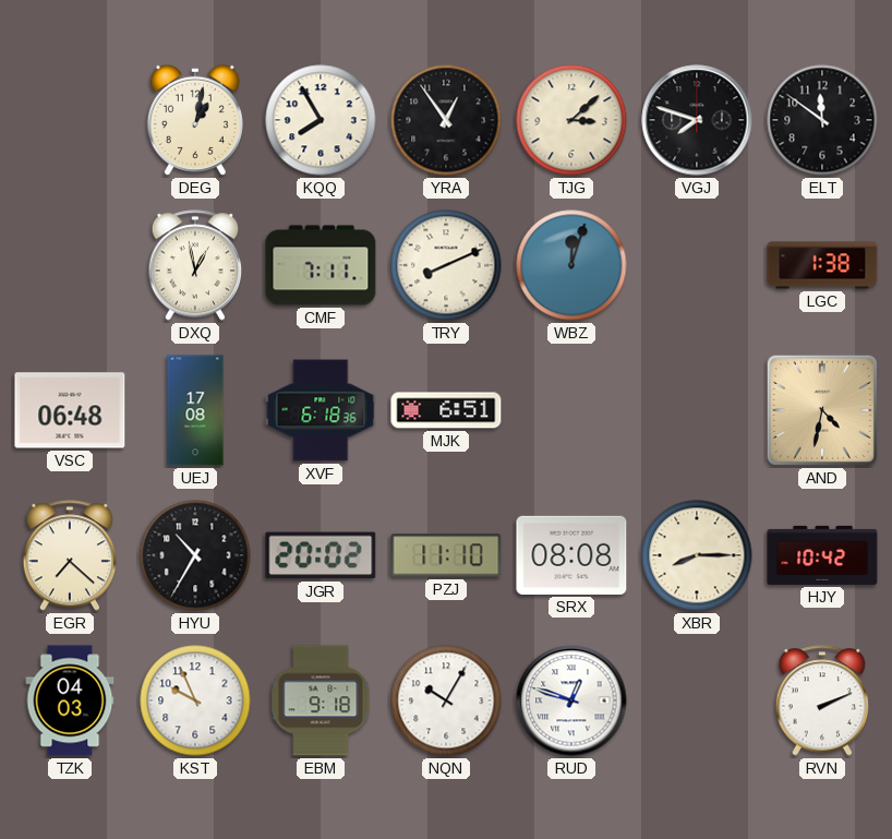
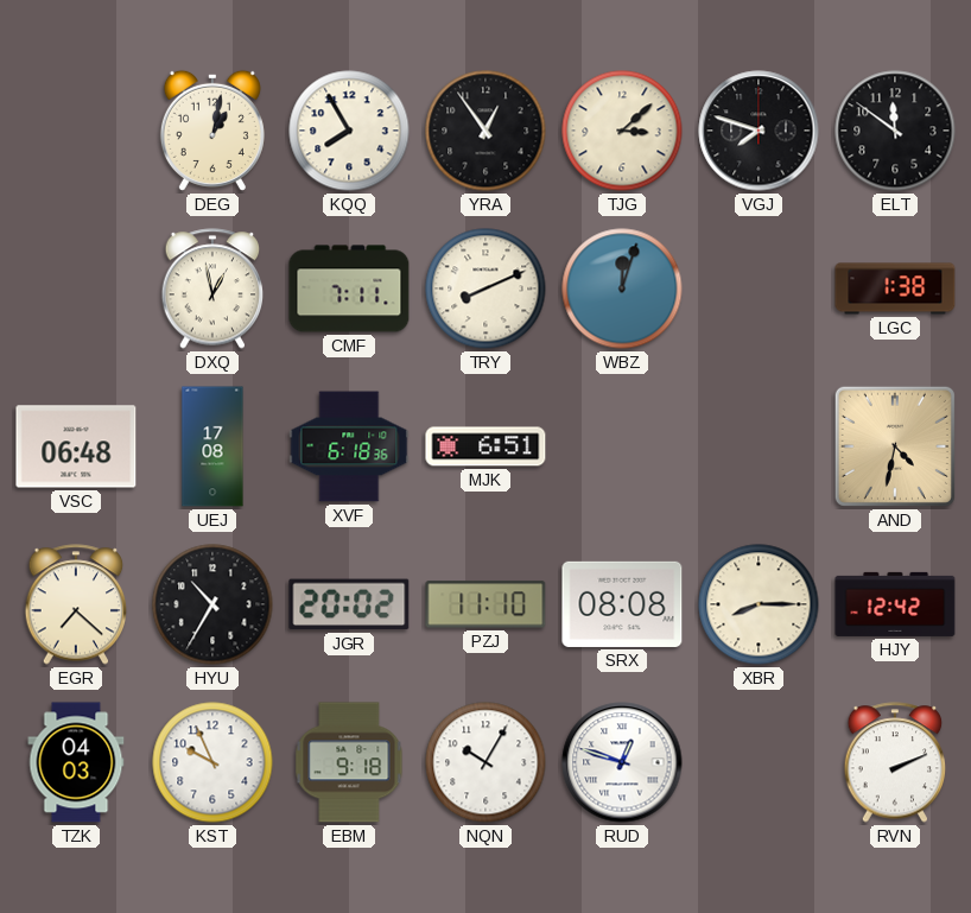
HJY: 10:42 -> 12:42
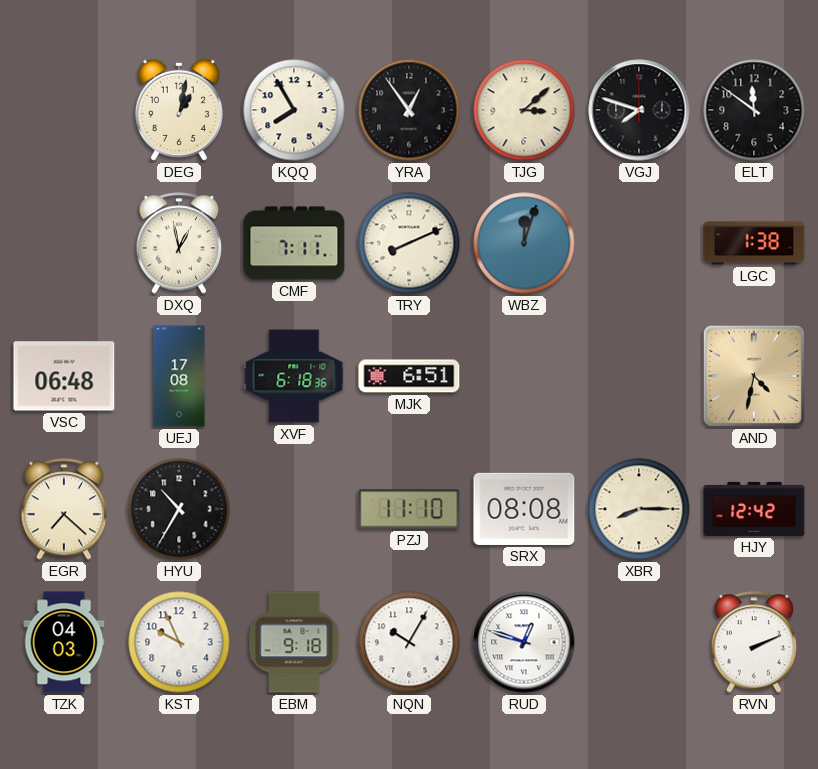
JGR: 20:02 -> none
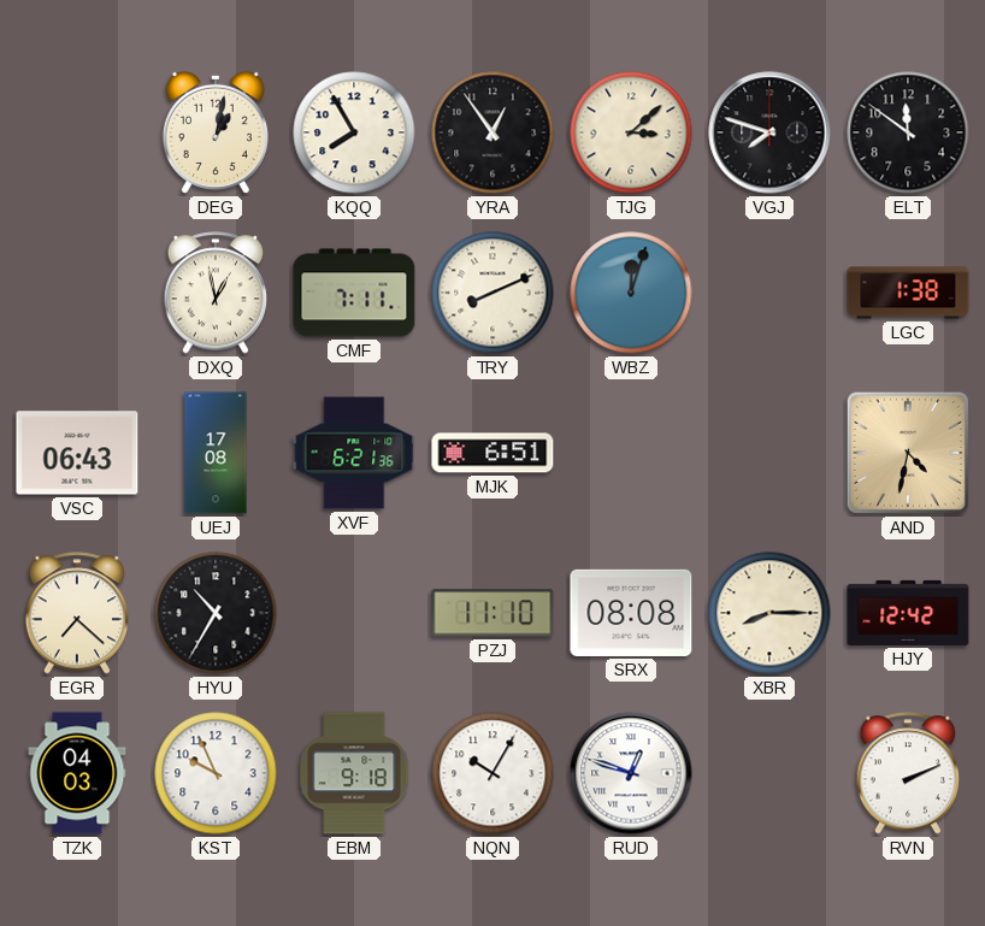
VSC: 06:48 -> 06:43
XVF: 6:18 -> 6:21
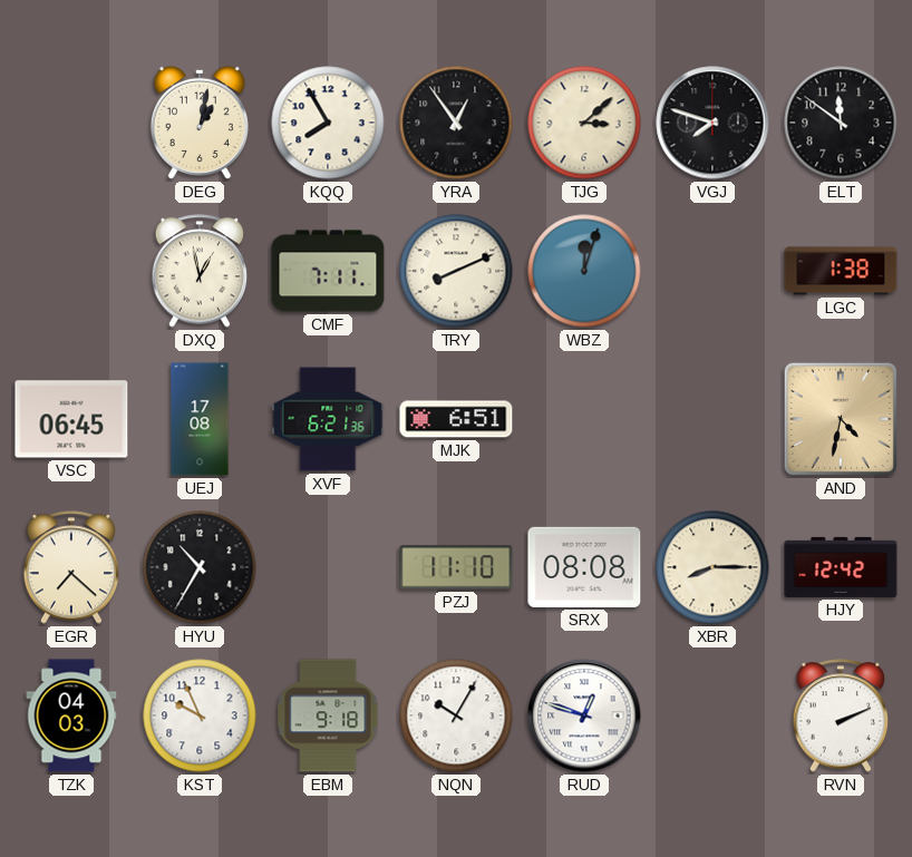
VSC: 06:43 -> 06:45
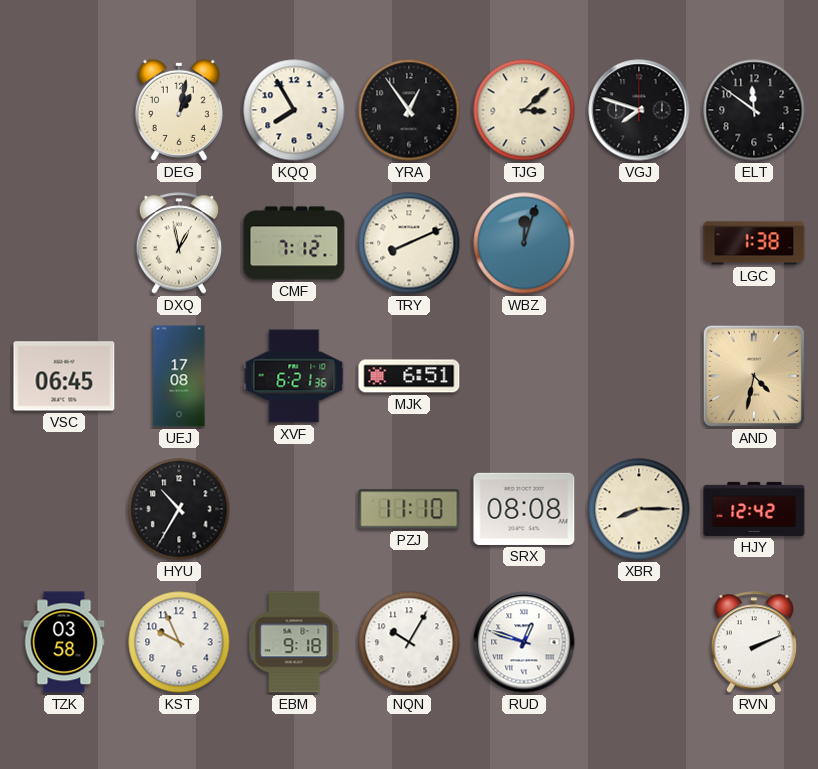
CMF: 7:11 -> 7:12
EGR: 7:22 -> none
TZK: 04:03 -> 03:58
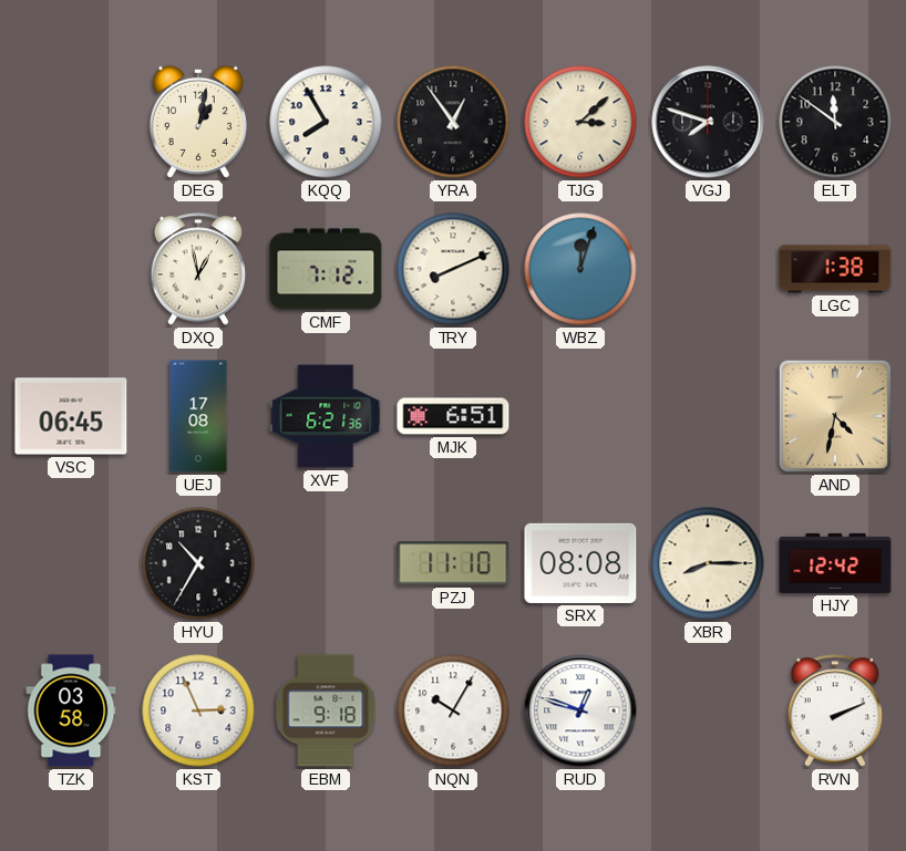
KST: 9:56 -> 2:56
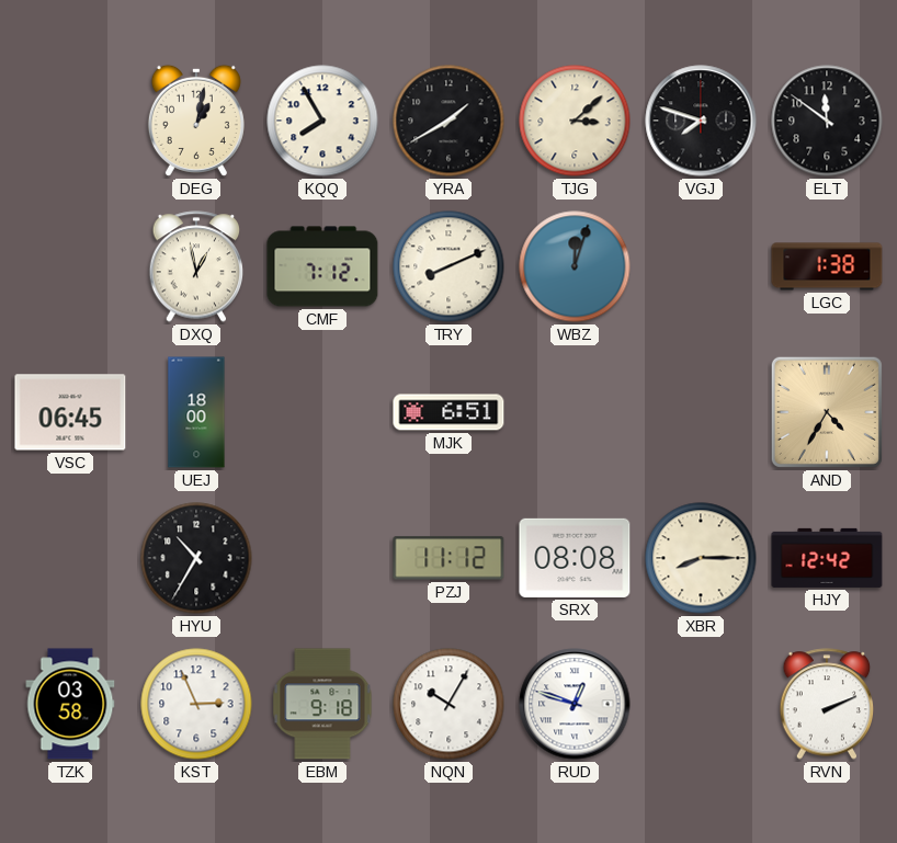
YRA: 12:54 -> 1:40
UEJ: 17:08 -> 18:00
XVF: 6:21 -> none
AND: 4:32 -> 4:35
PZJ: 11:10 -> 11:12
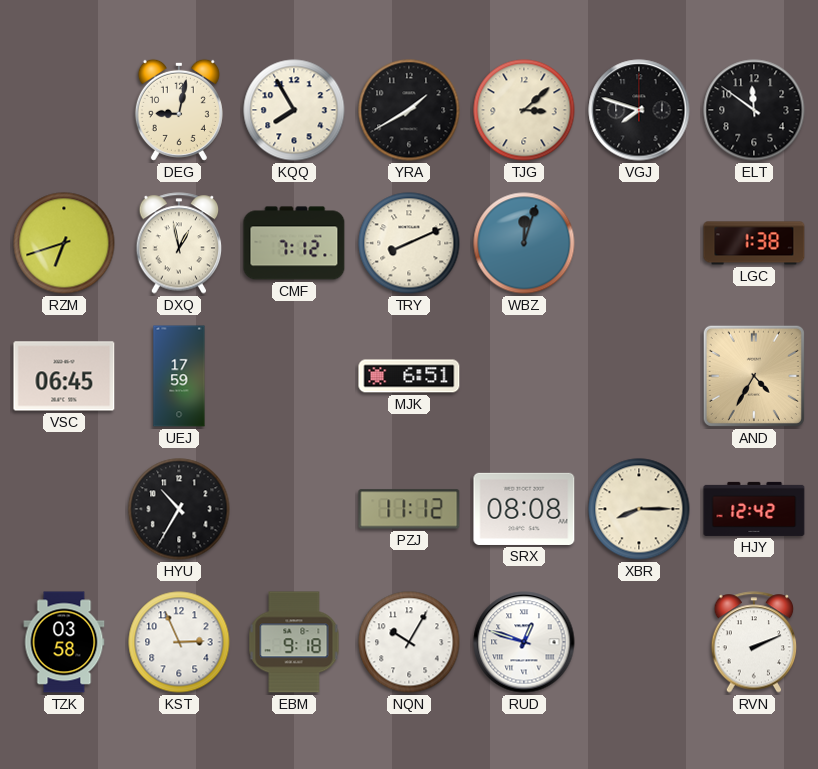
DEG: 1:02 -> 9:02
RZM: none -> 6:42
UEJ: 18:00 -> 17:59
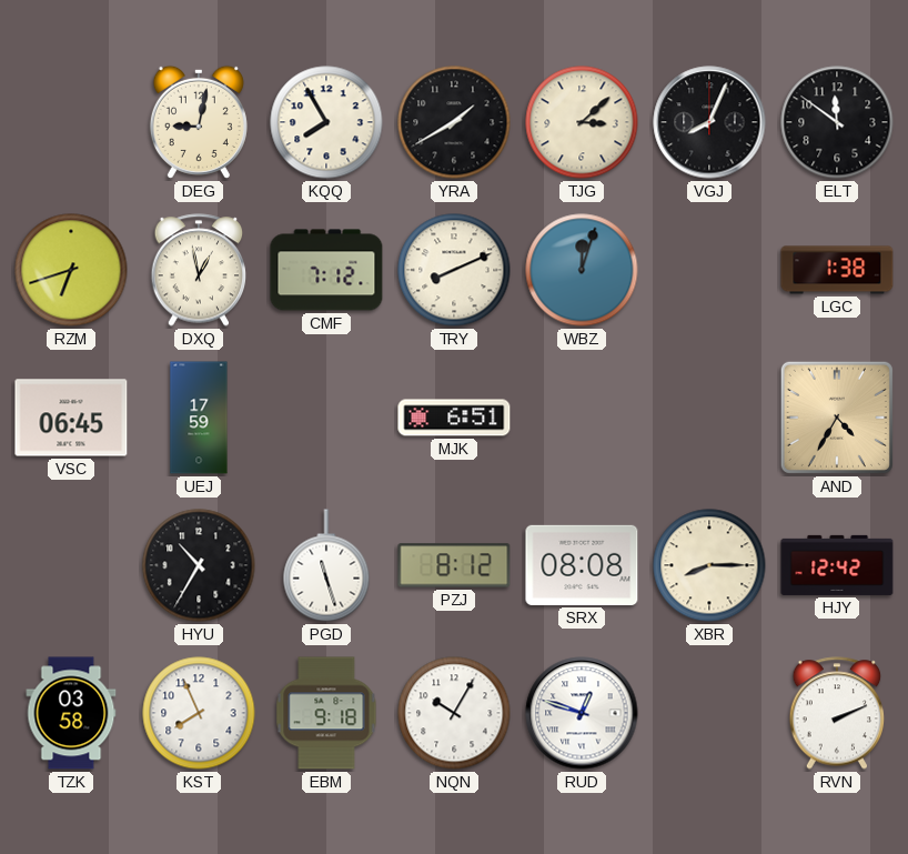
VGJ: 7:48 -> 8:04
PGD: none -> 11:27
PZJ: 11:12 -> 8:12
KST: 2:56 -> 7:56
